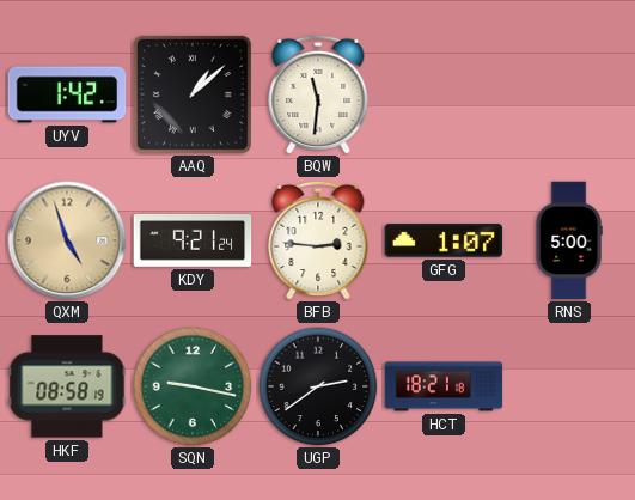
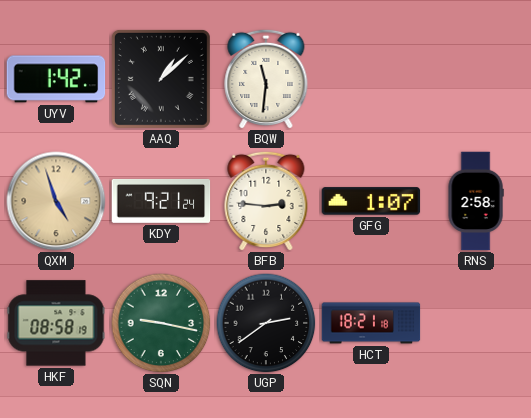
RNS: 5:00 -> 2:58
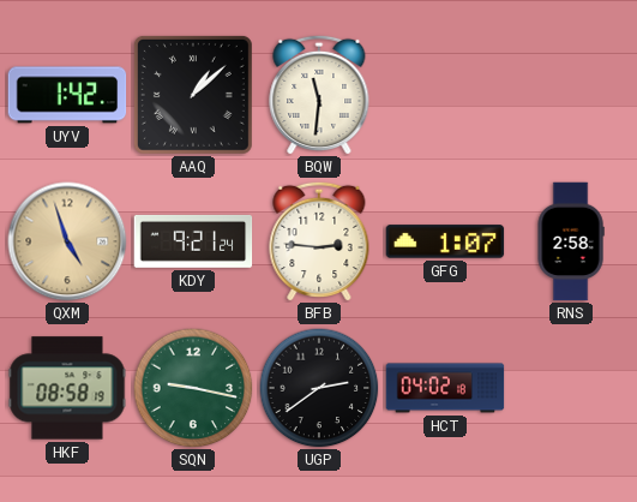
HCT: 18:21 -> 04:02
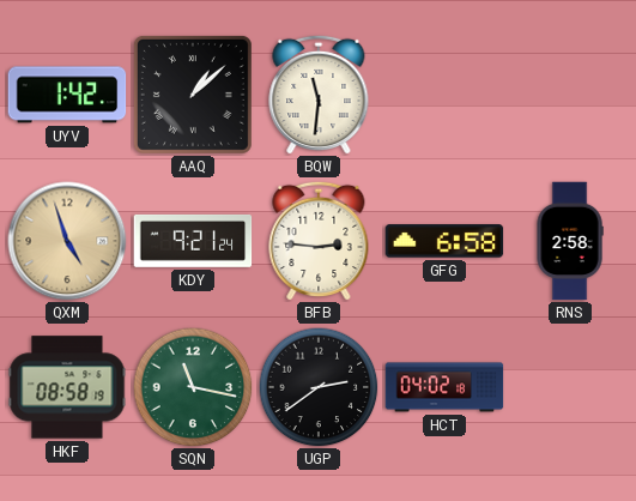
GFG: 1:07 -> 6:58
SQN: 9:17 -> 11:17
